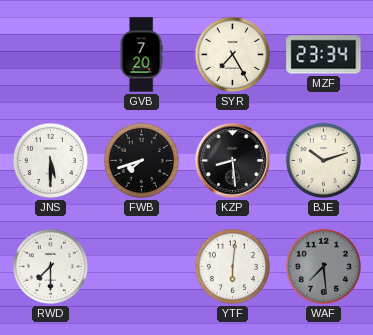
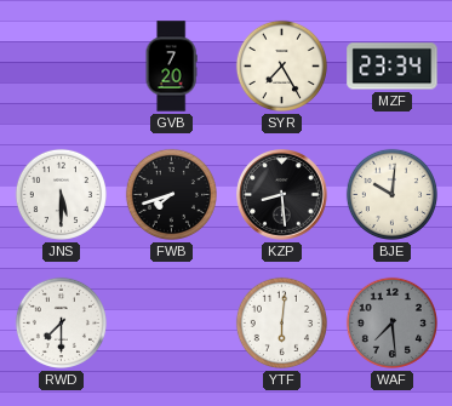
BJE: 10:12 -> 10:01
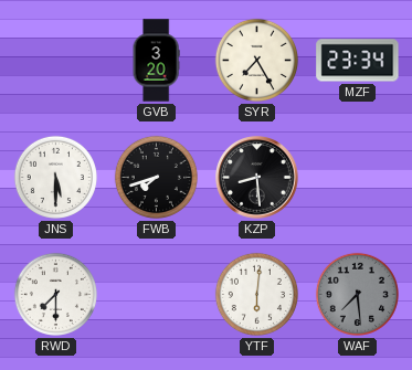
GVB: 7:20 -> 3:20
BJE: 10:01 -> none
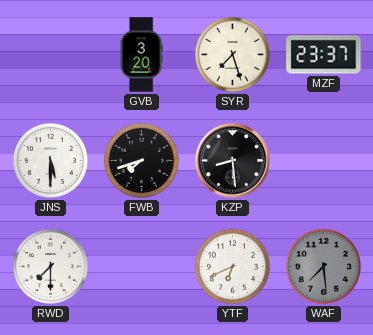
SYR: 7:25 -> 7:27
MZF: 23:34 -> 23:37
YTF: 6:01 -> 6:41
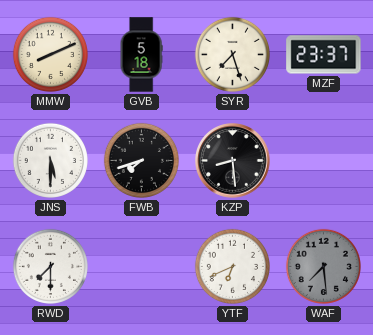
MMW: none -> 8:11
GVB: 3:20 -> 5:18
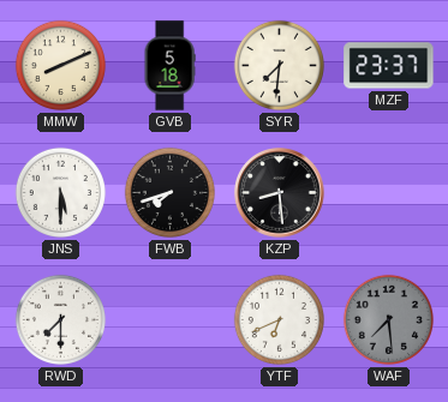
SYR: 7:27 -> 7:31
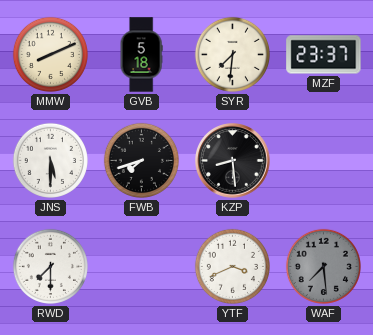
YTF: 6:41 -> 3:41
